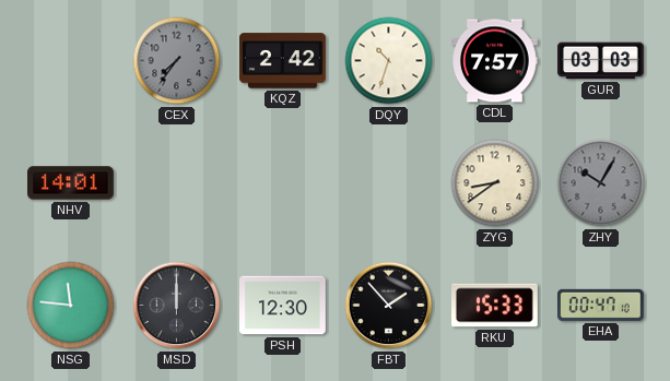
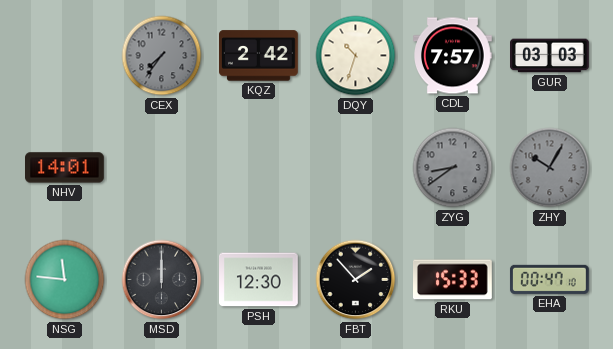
ZYG dial: cream -> grey
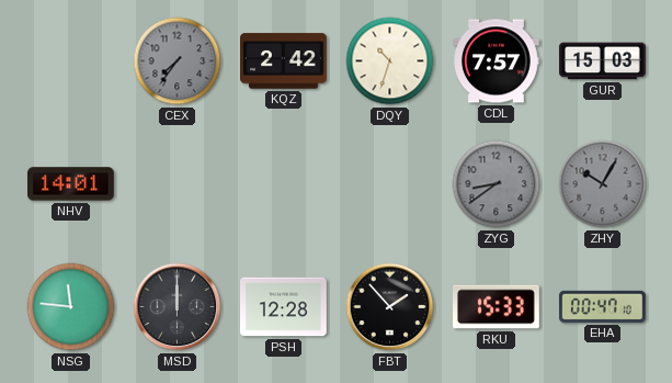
GUR: 03:03 -> 15:03
PSH: 12:30 -> 12:28
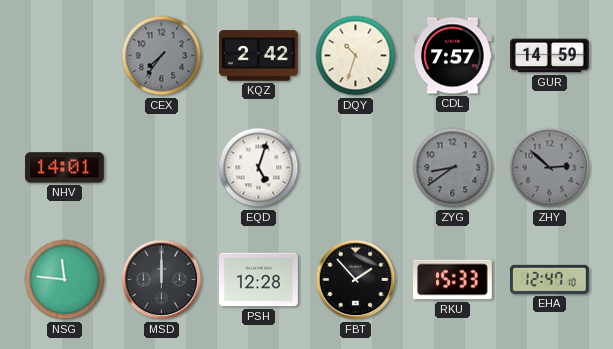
GUR: 15:03 -> 14:59
EQD: none -> 5:03
ZHY: 10:05 -> 2:52
EHA: 00:47 -> 12:47
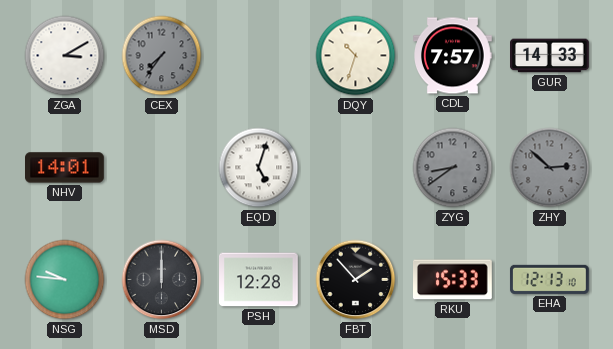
ZGA: none -> 3:10
KQZ: 2:42 -> none
GUR: 14:59 -> 14:33
NSG: 11:46 -> 9:46
EHA: 12:47 -> 12:13
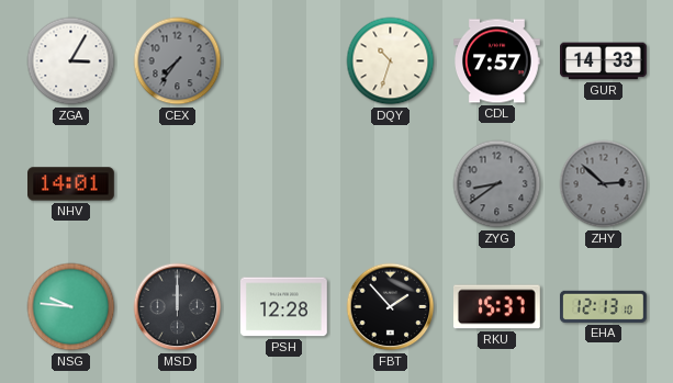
ZGA: 3:10 -> 3:05
EQD: 5:03 -> none
RKU: 15:33 -> 15:37
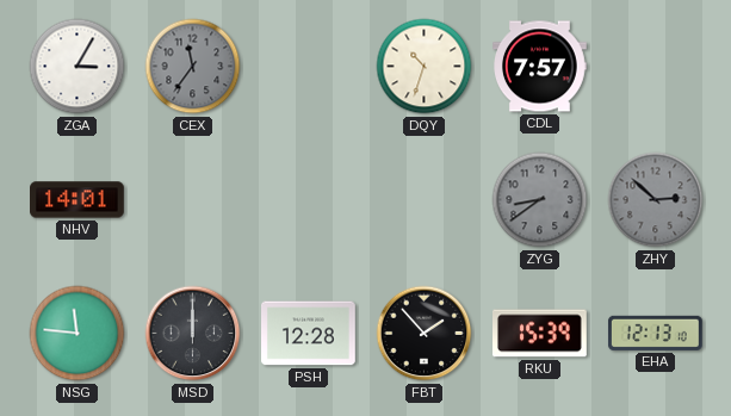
CEX: 7:36 -> 11:36
GUR: 14:33 -> none
NSG: 9:46 -> 11:46
RKU: 15:37 -> 15:39
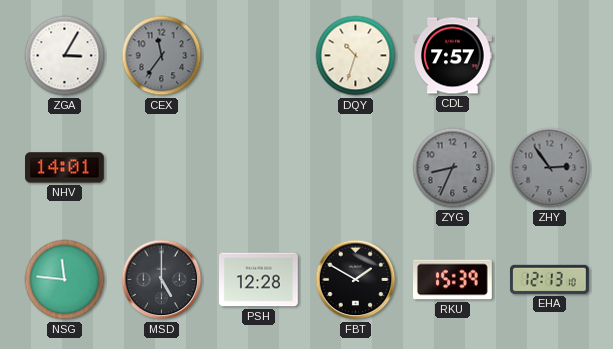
ZYG: 8:39 -> 8:34
ZHY: 2:52 -> 2:54
MSD: 12:00 -> 5:00
FBT: 1:53 -> 1:50
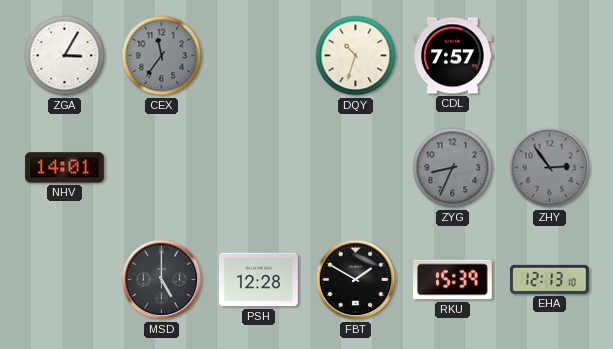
NSG: 11:46 -> none
